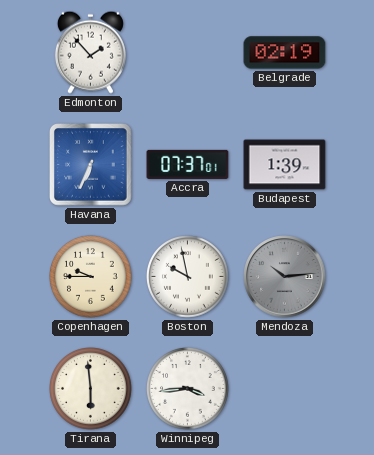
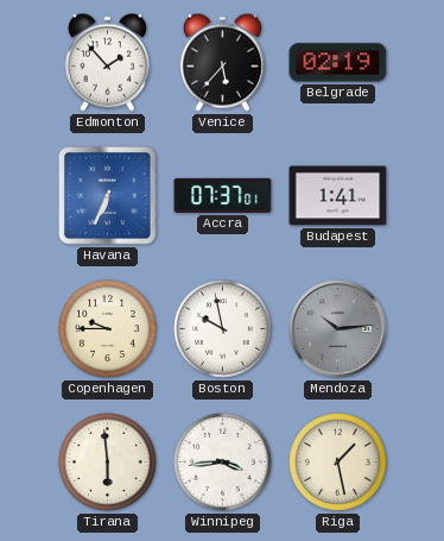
Venice: none -> 5:37
Budapest: 1:39 -> 1:41
Riga: none -> 1:28
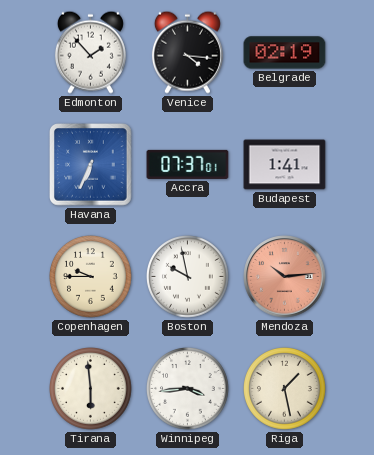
Venice: 5:37 -> 4:16
Mendoza dial: grey -> salmon
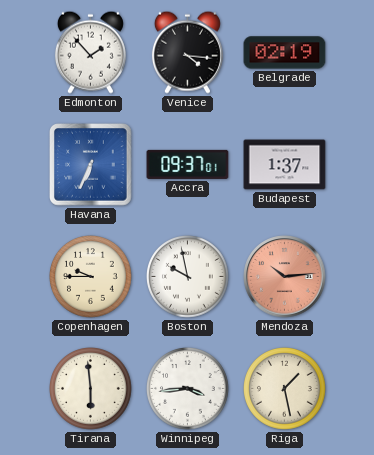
Accra: 07:37 -> 09:37
Budapest: 1:41 -> 1:37
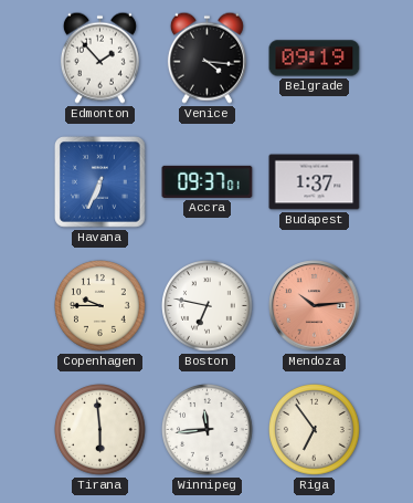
Belgrade: 02:19 -> 09:19
Boston: 9:58 -> 6:47
Winnipeg: 3:44 -> 11:44
Riga: 1:28 -> 6:54
